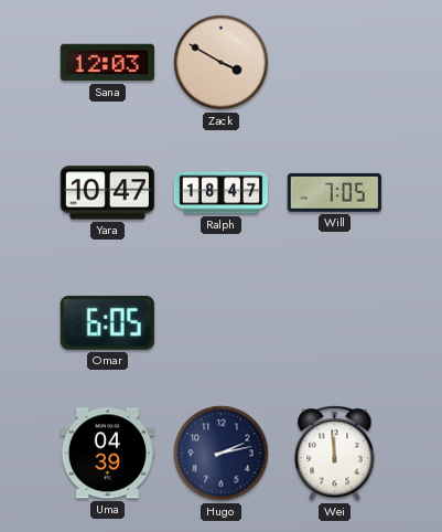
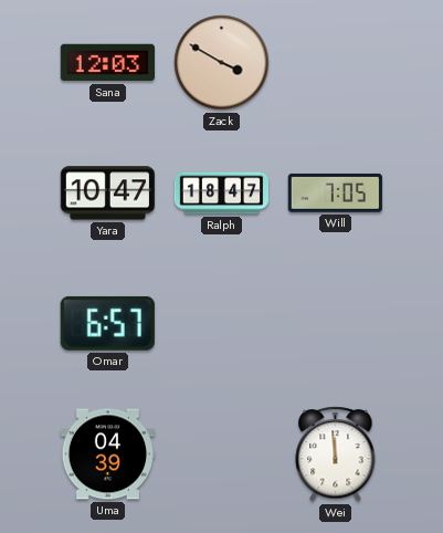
Omar: 6:05 -> 6:57
Hugo: 2:13 -> none
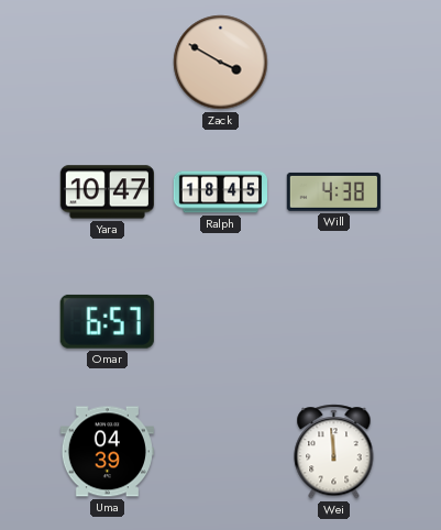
Sana: 12:03 -> none
Ralph: 18:47 -> 18:45
Will: 7:05 -> 4:38
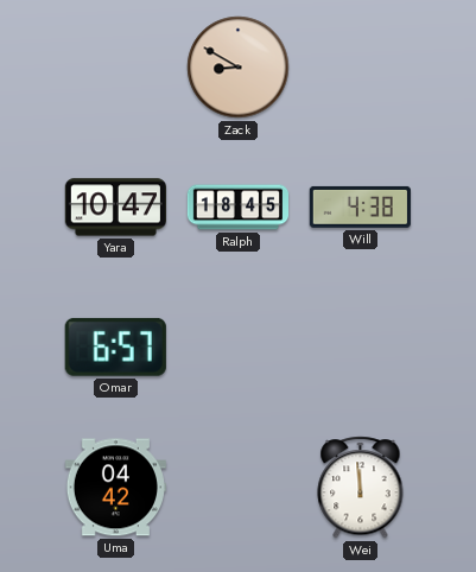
Zack: 3:50 -> 8:50
Uma: 04:39 -> 04:42
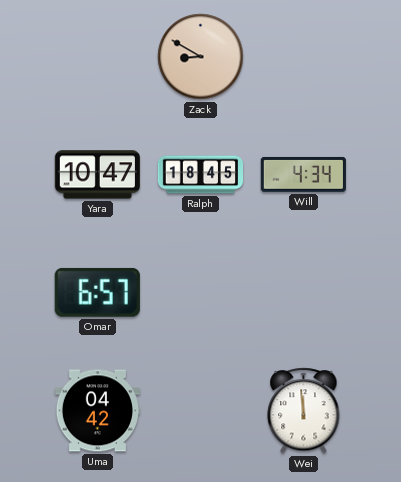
Will: 4:38 -> 4:34
